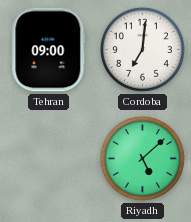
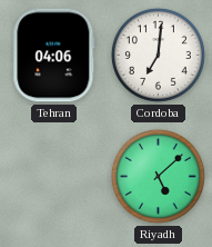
Tehran: 09:00 -> 04:06
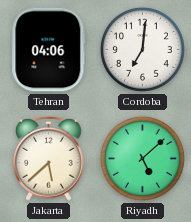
Jakarta: none -> 5:38
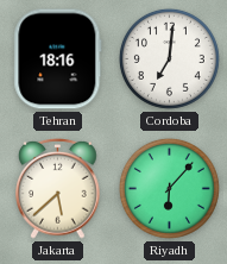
Tehran: 04:06 -> 18:16
Riyadh: 5:08 -> 6:07
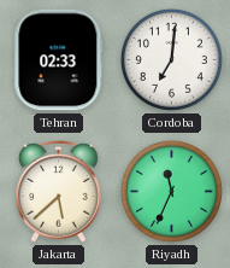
Tehran: 18:16 -> 02:33
Riyadh: 6:07 -> 11:34
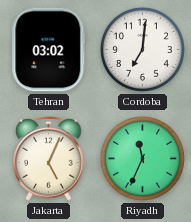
Tehran: 02:33 -> 03:02
Jakarta: 5:38 -> 5:04
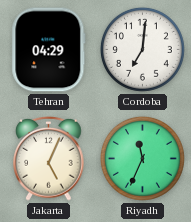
Tehran: 03:02 -> 04:29
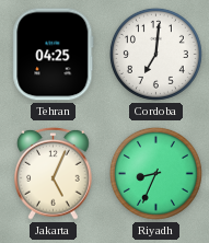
Tehran: 04:29 -> 04:25
Riyadh: 11:34 -> 8:34
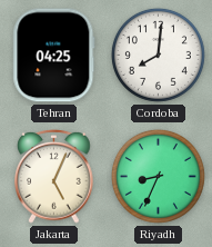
Cordoba: 7:01 -> 8:01
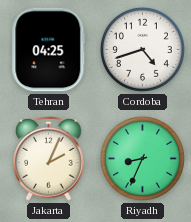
Cordoba: 8:01 -> 4:42
Jakarta: 5:04 -> 2:04
